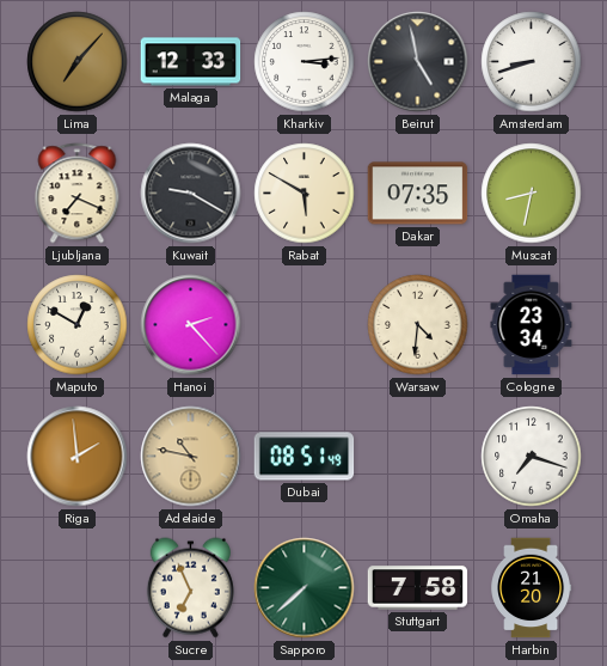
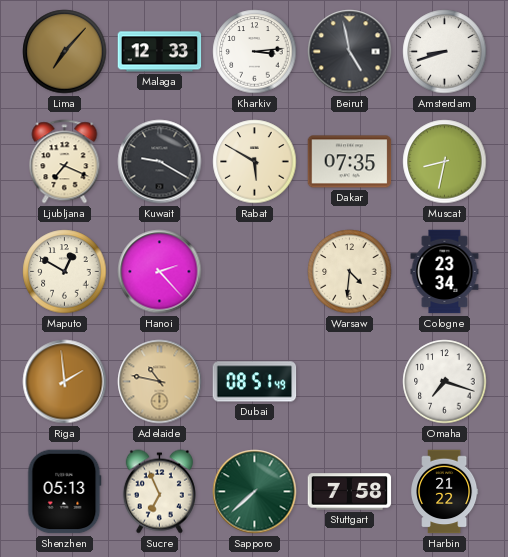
Shenzhen: none -> 05:13
Harbin: 21:20 -> 21:22
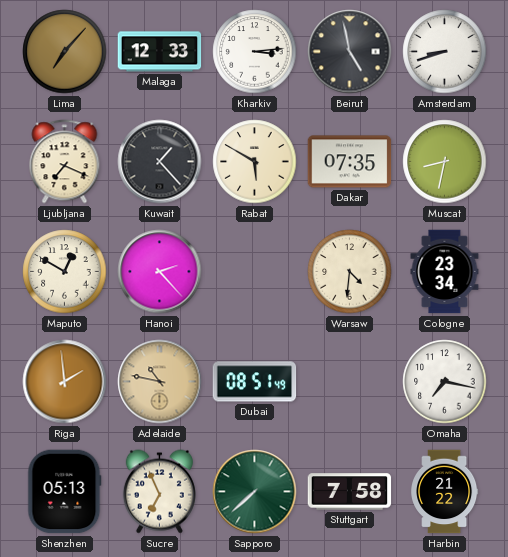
Kuwait: 9:20 -> 1:23
Omaha: 7:18 -> 7:17
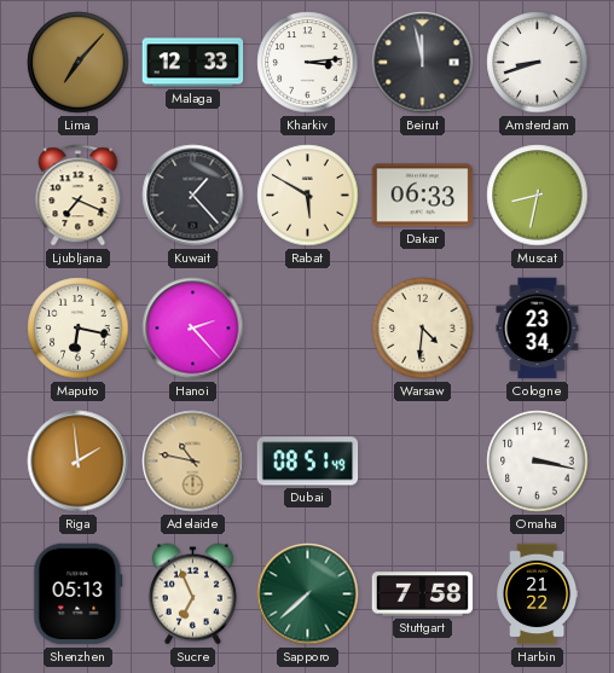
Beirut: 4:58 -> 11:58
Dakar: 07:35 -> 06:33
Maputo: 12:50 -> 6:17
Omaha: 7:17 -> 3:17
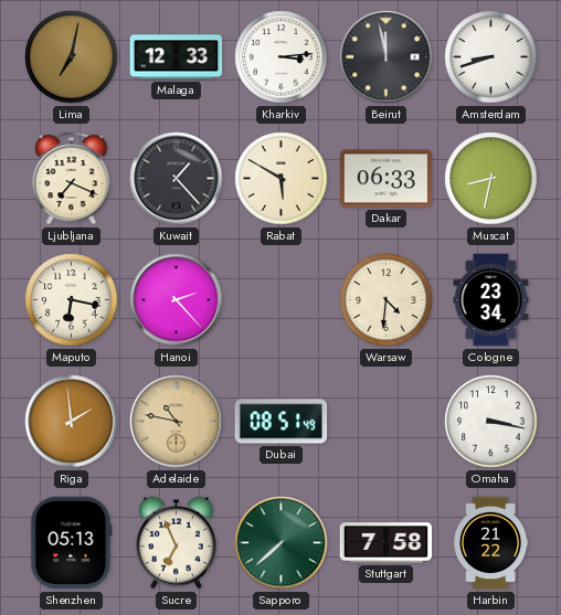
Lima: 7:07 -> 7:02
